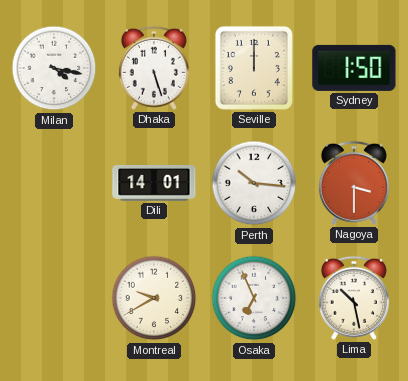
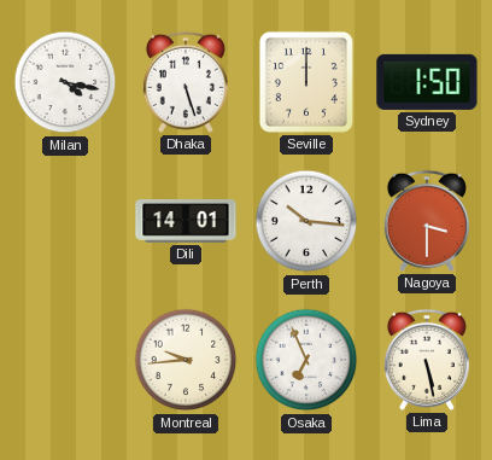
Montreal: 9:40 -> 9:44
Lima: 10:28 -> 5:28
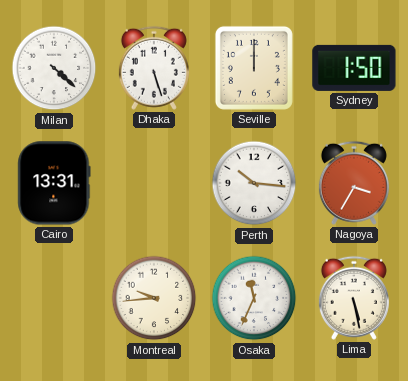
Milan: 4:17 -> 4:22
Cairo: none -> 13:31
Dili: 14:01 -> none
Nagoya: 3:30 -> 3:35
Osaka: 6:56 -> 11:34
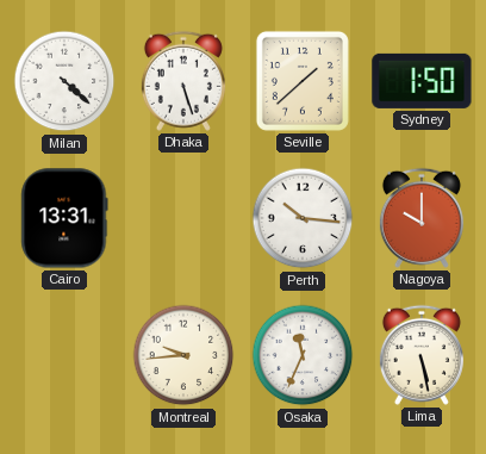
Seville: 12:00 -> 1:38
Nagoya: 3:35 -> 10:00
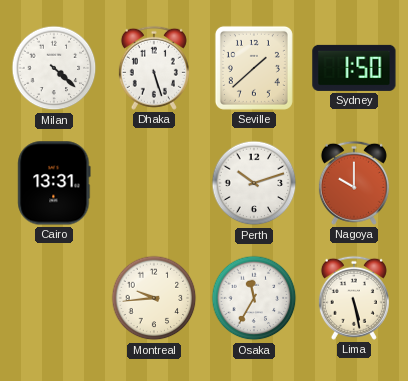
Perth: 10:16 -> 10:12
Osaka: 11:34 -> 11:35
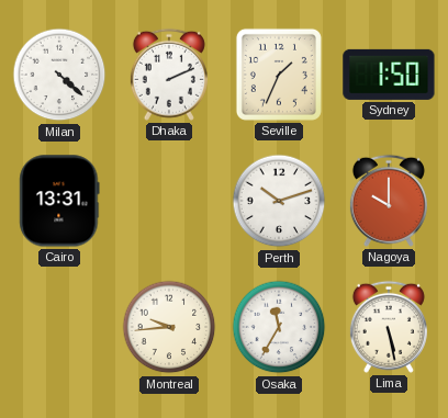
Dhaka: 5:27 -> 2:11
Seville: 1:38 -> 1:34
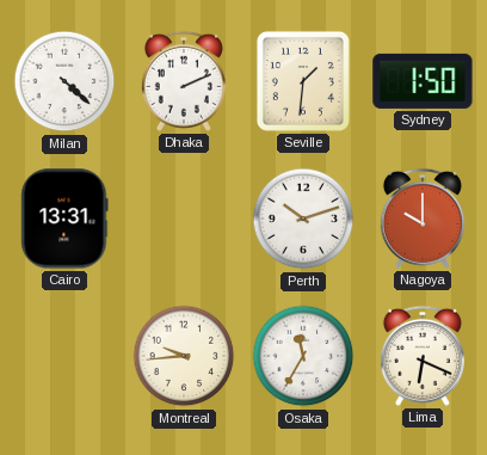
Seville: 1:34 -> 1:31
Lima: 5:28 -> 6:19
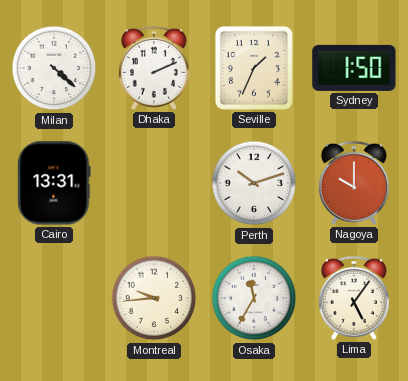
Seville: 1:31 -> 1:34
Lima: 6:19 -> 5:06
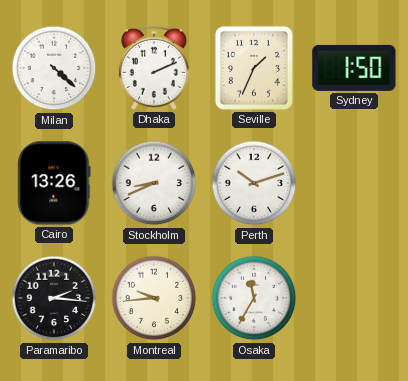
Cairo: 13:31 -> 13:26
Stockholm: none -> 8:41
Nagoya: 10:00 -> none
Paramaribo: none -> 2:16
Lima: 5:06 -> none
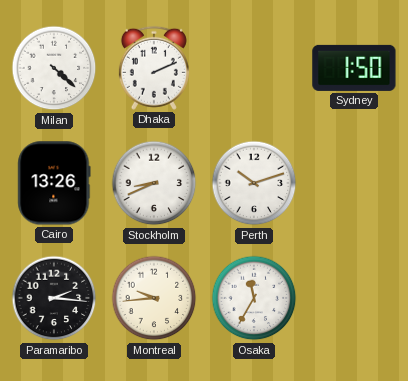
Seville: 1:34 -> none
